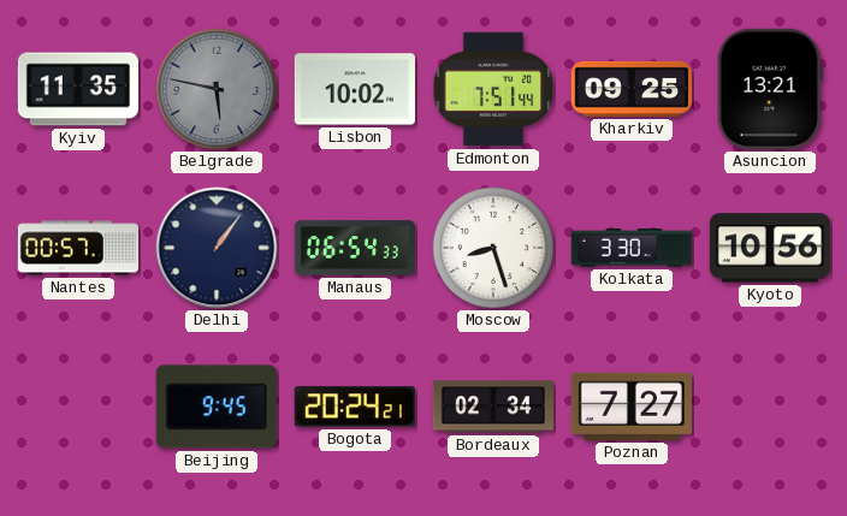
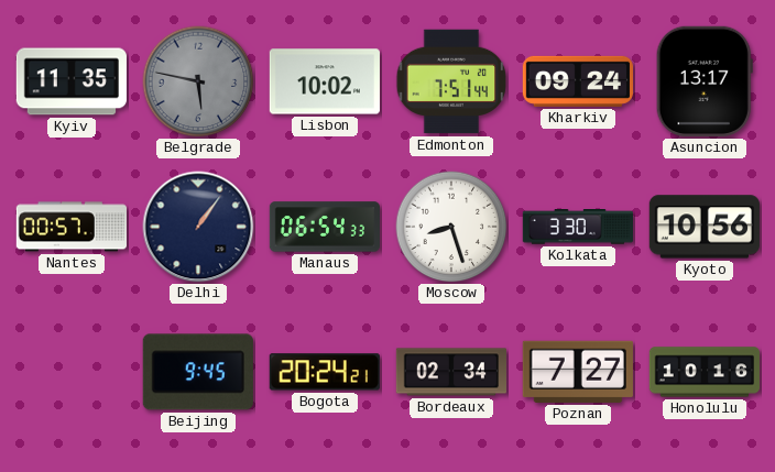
Kharkiv: 09:25 -> 09:24
Asuncion: 13:21 -> 13:17
Honolulu: none -> 10:16
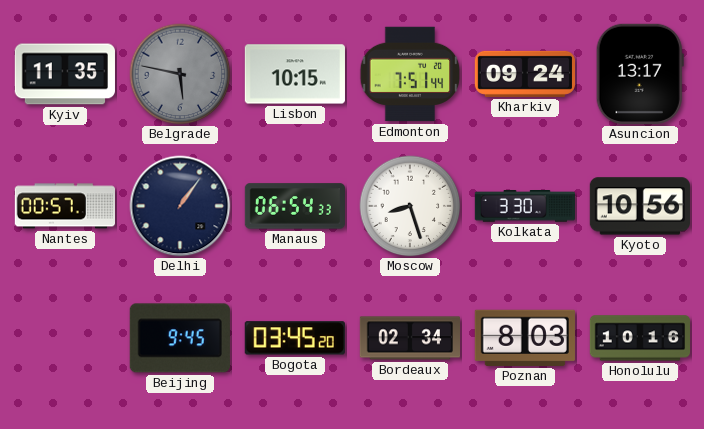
Lisbon: 10:02 -> 10:15
Bogota: 20:24 -> 03:45
Poznan: 7:27 -> 8:03
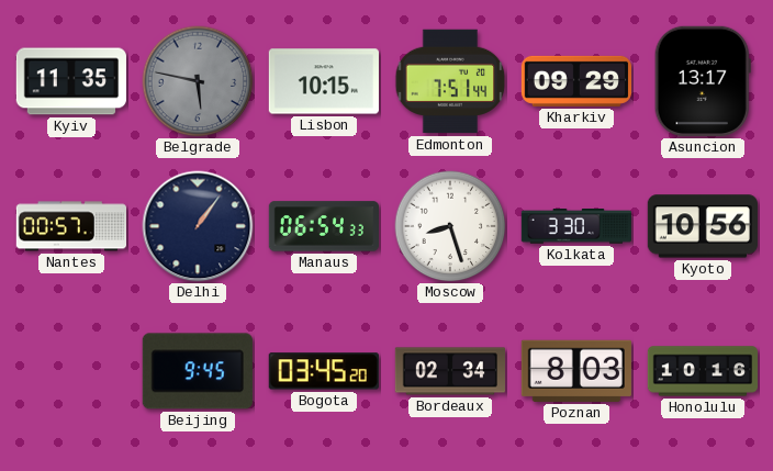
Kharkiv: 09:24 -> 09:29
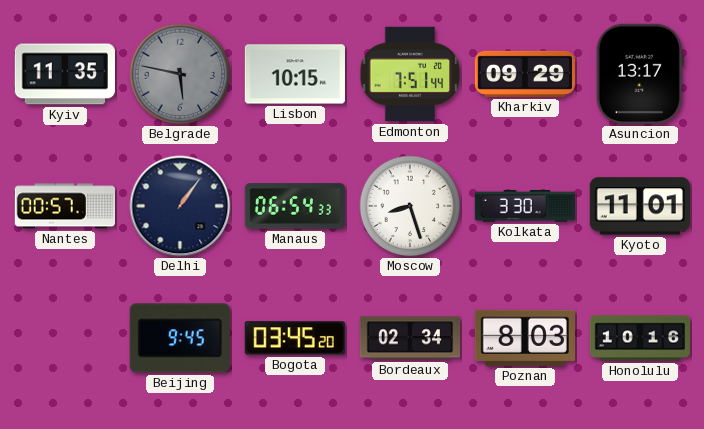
Kyoto: 10:56 -> 11:01
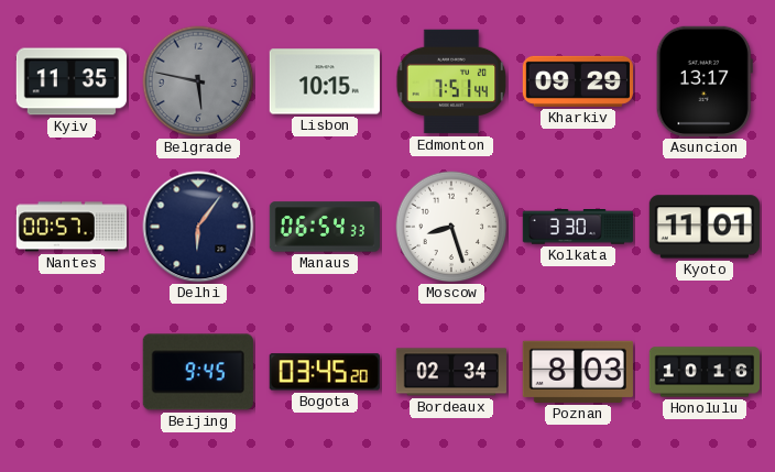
Delhi: 1:06 -> 6:06
